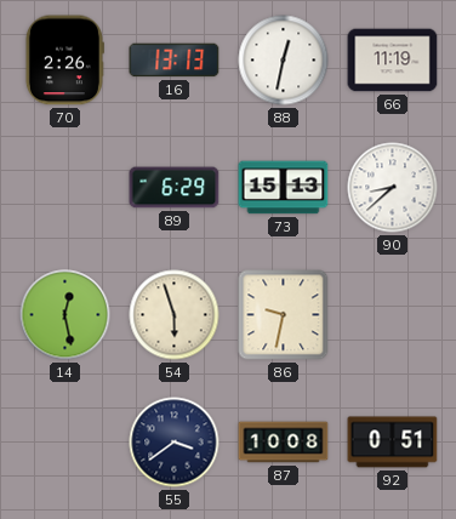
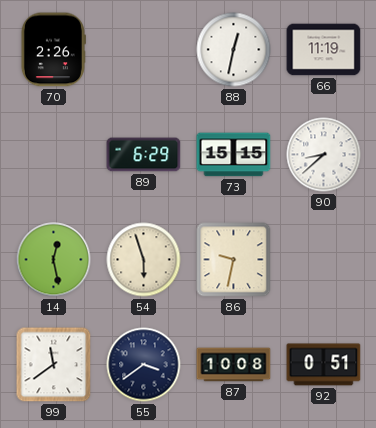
16: 13:13 -> none
73: 15:13 -> 15:15
99: none -> 11:39
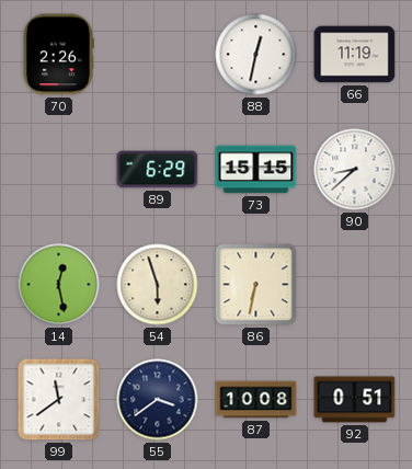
86: 9:32 -> 6:32
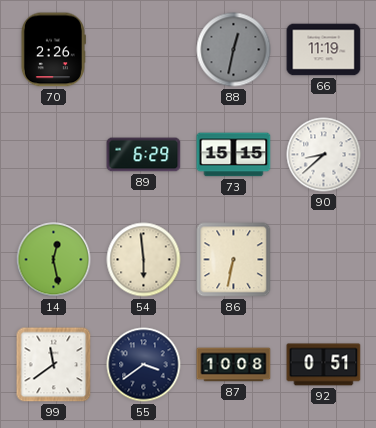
88 dial: white -> grey
54: 5:57 -> 5:59
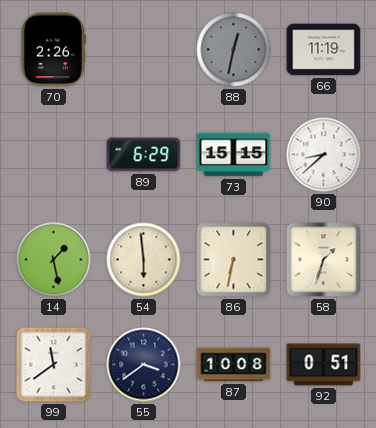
14: 12:28 -> 1:28
58: none -> 1:33
